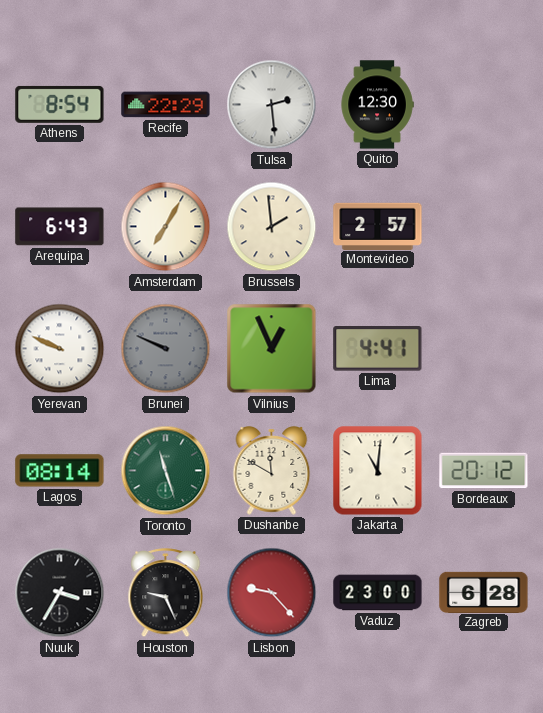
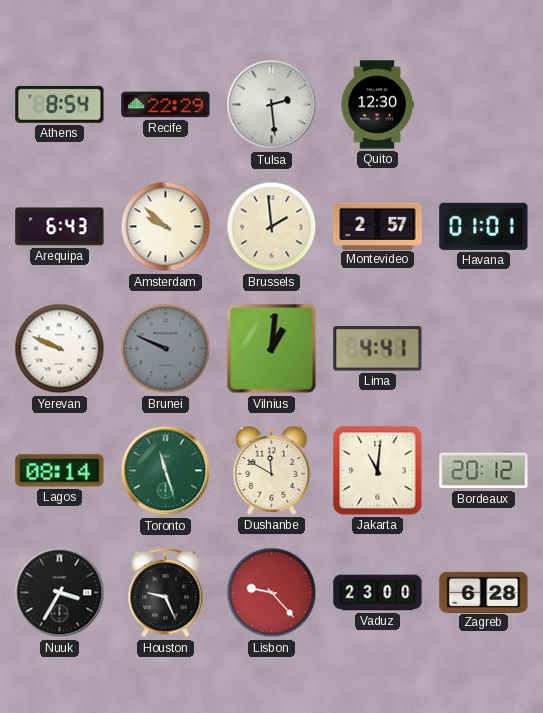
Amsterdam: 7:05 -> 9:52
Havana: none -> 01:01
Vilnius: 12:56 -> 1:01
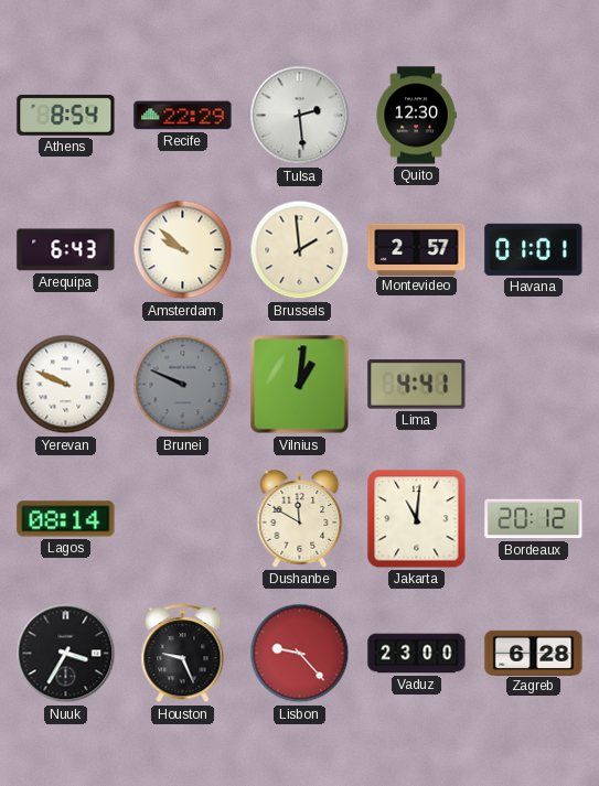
Toronto: 11:27 -> none
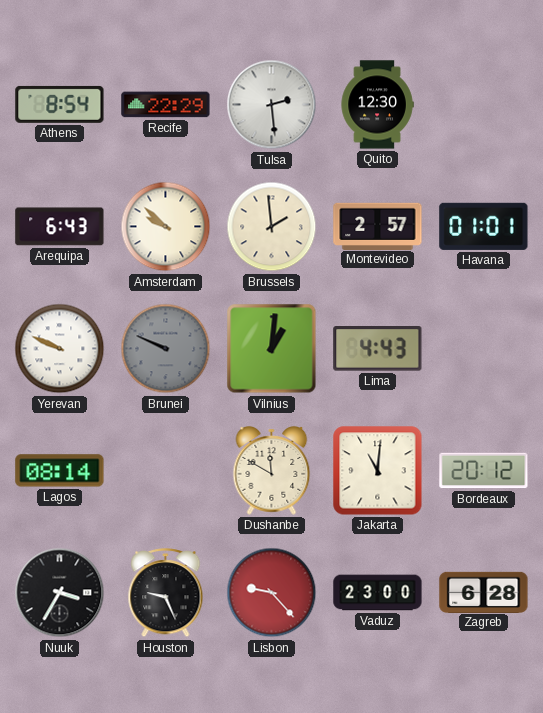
Lima: 4:41 -> 4:43
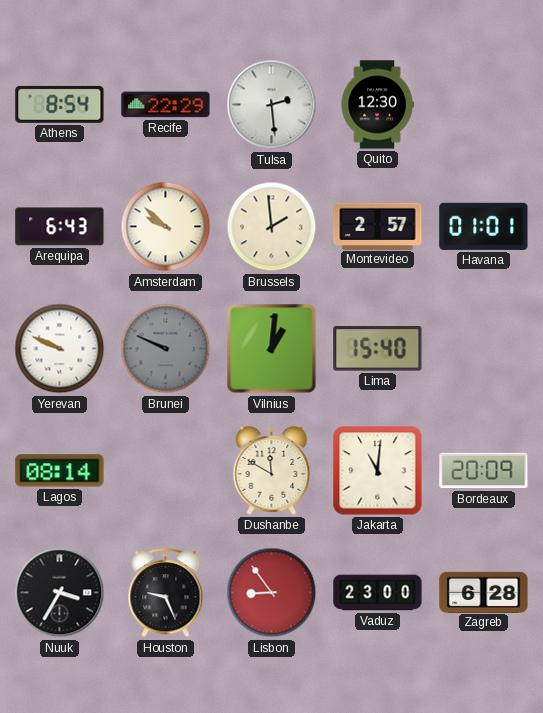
Lima: 4:43 -> 15:40
Bordeaux: 20:12 -> 20:09
Lisbon: 9:23 -> 8:54
